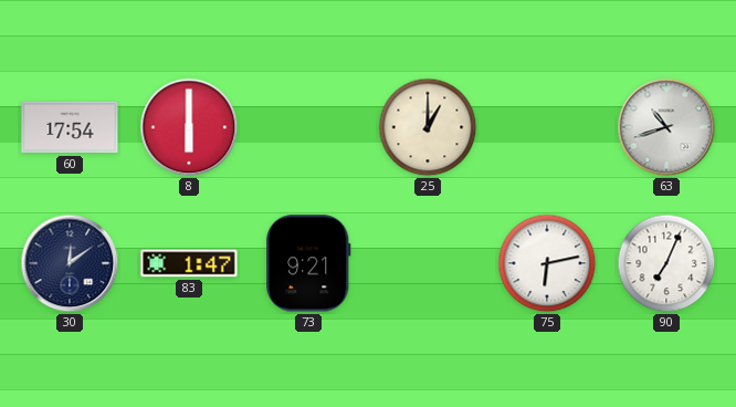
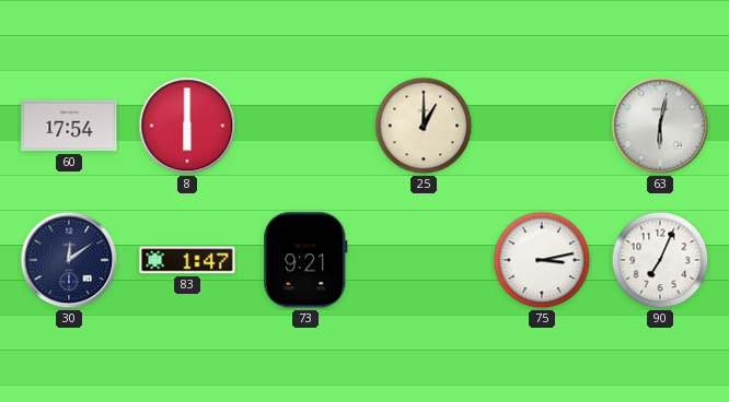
63: 10:42 -> 6:02
75: 6:13 -> 3:13
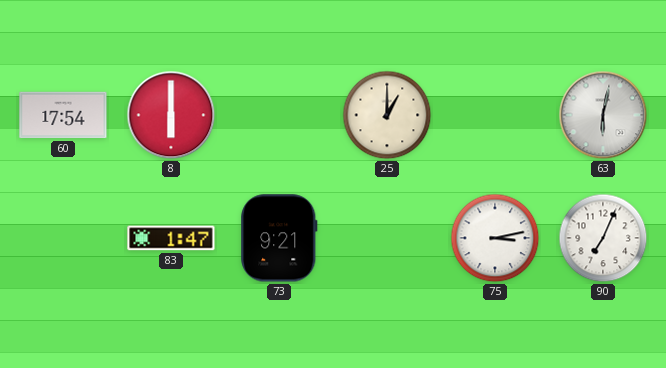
30: 12:09 -> none
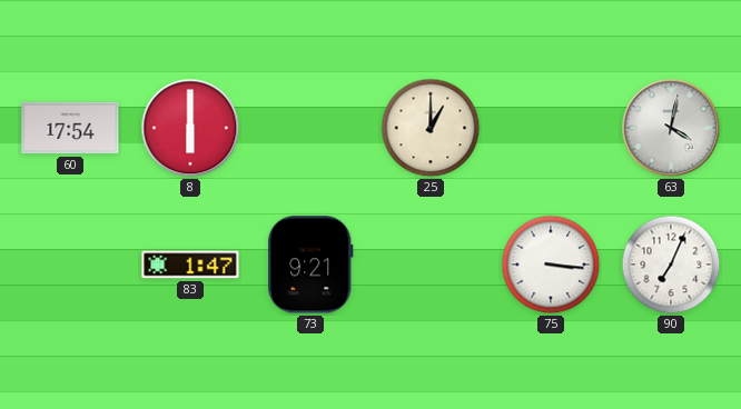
63: 6:02 -> 4:02
75: 3:13 -> 3:16
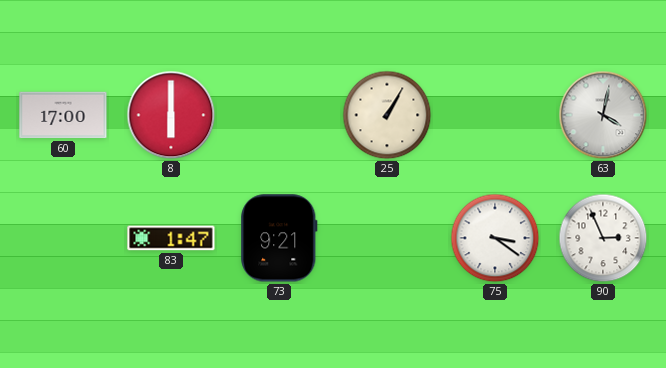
60: 17:54 -> 17:00
25: 1:00 -> 1:05
75: 3:16 -> 3:21
90: 7:04 -> 2:56
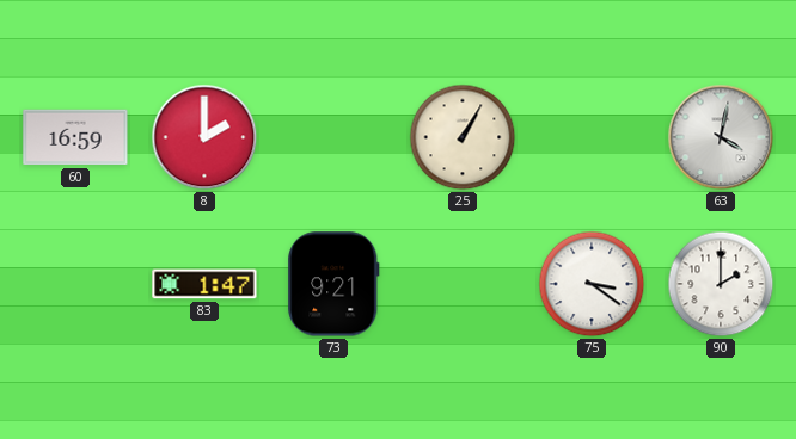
60: 17:00 -> 16:59
8: 6:00 -> 2:00
90: 2:56 -> 2:00
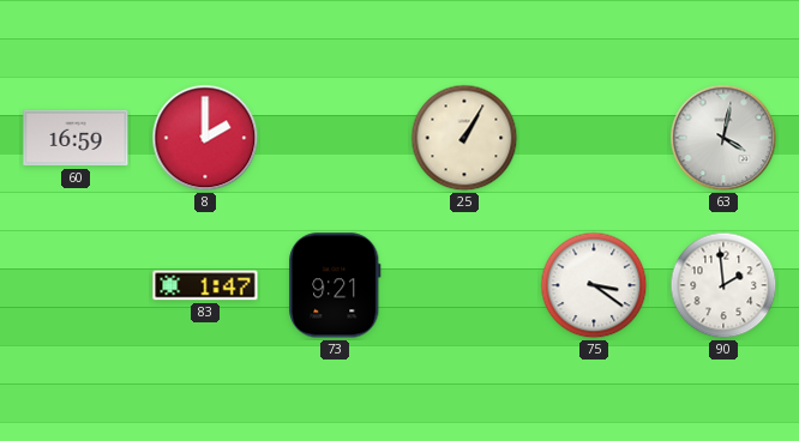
90: 2:00 -> 1:59
